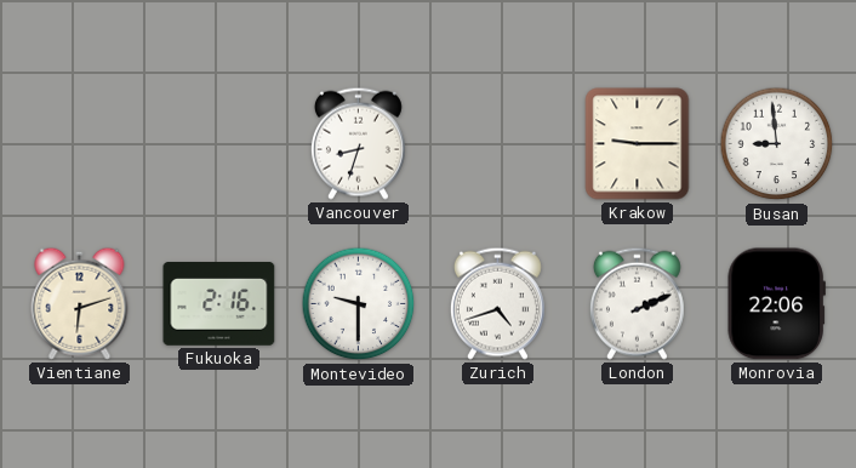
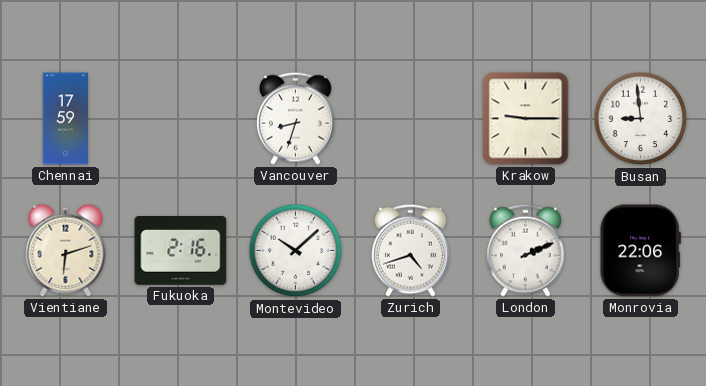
Chennai: none -> 17:59
Montevideo: 9:30 -> 10:08
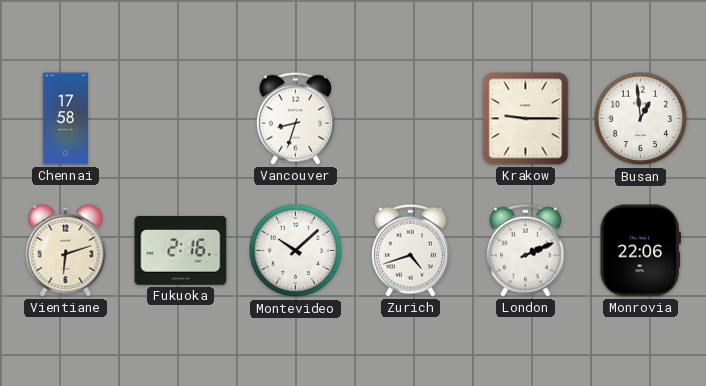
Chennai: 17:59 -> 17:58
Busan: 8:59 -> 12:59
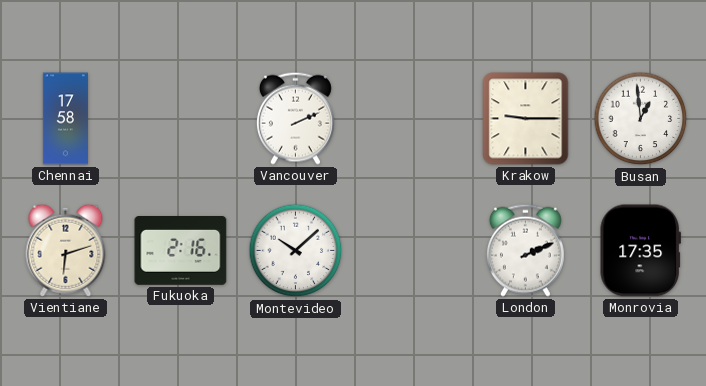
Vancouver: 8:33 -> 2:11
Zurich: 4:42 -> none
Monrovia: 22:06 -> 17:35
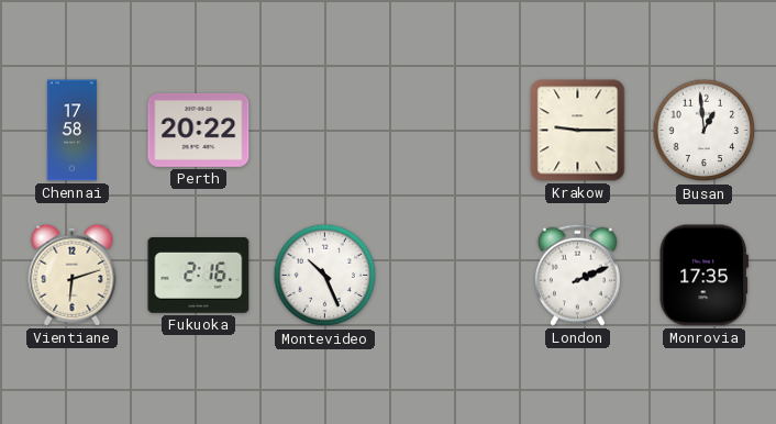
Perth: none -> 20:22
Vancouver: 2:11 -> none
Montevideo: 10:08 -> 10:26
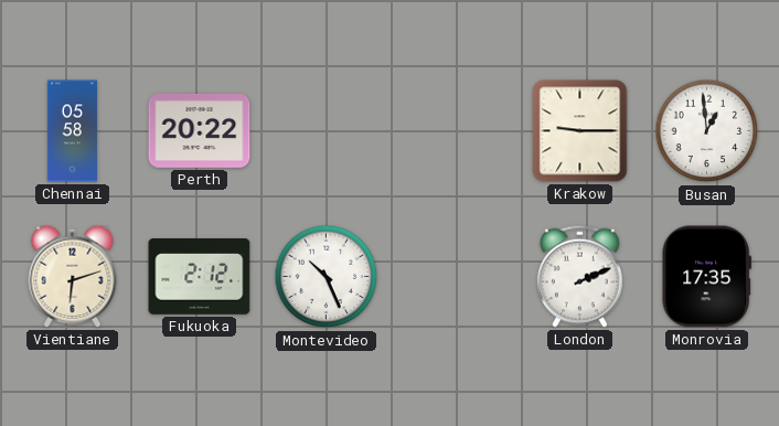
Chennai: 17:58 -> 05:58
Fukuoka: 2:16 -> 2:12
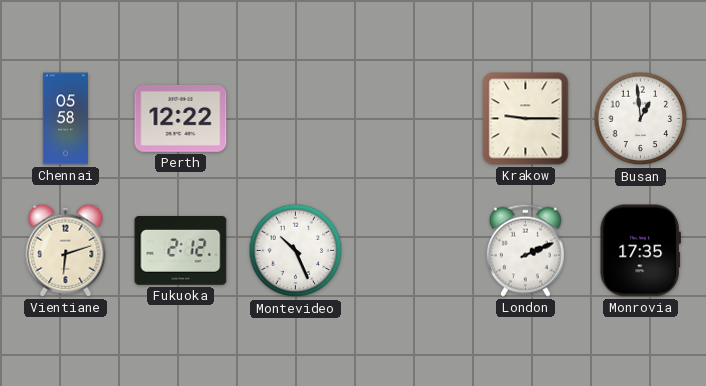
Perth: 20:22 -> 12:22
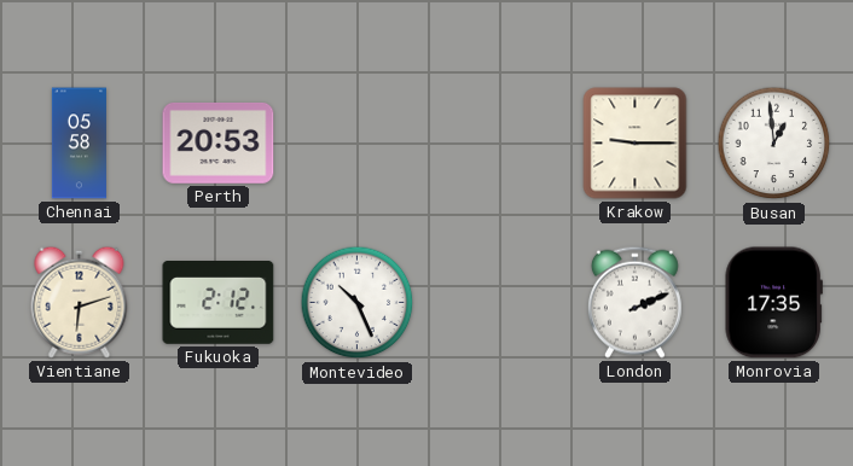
Perth: 12:22 -> 20:53
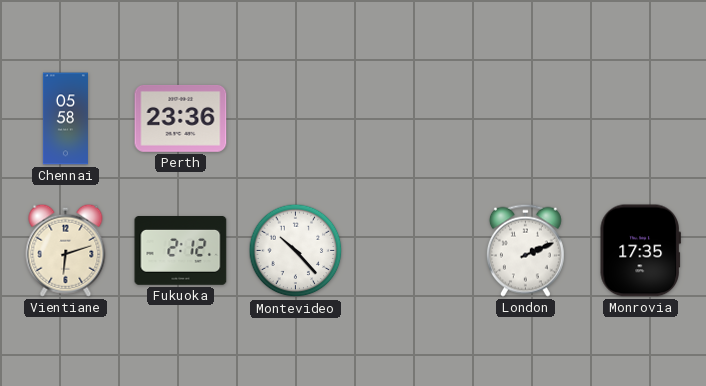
Perth: 20:53 -> 23:36
Krakow: 9:15 -> none
Busan: 12:59 -> none
Montevideo: 10:26 -> 10:23
